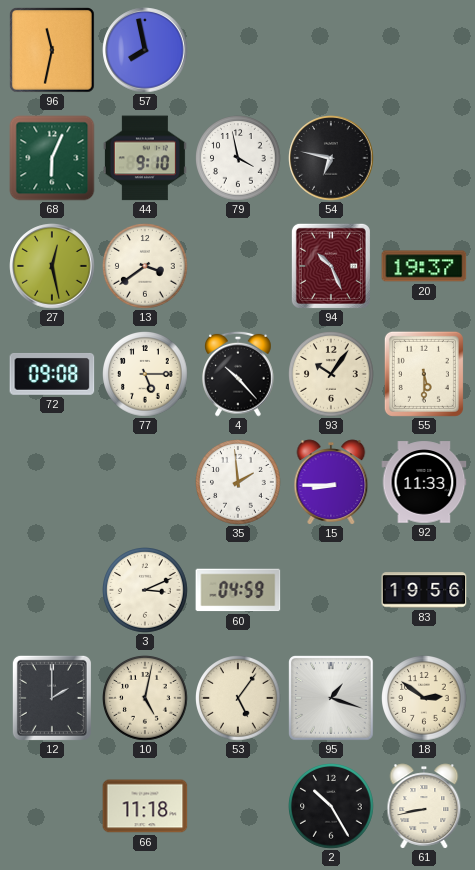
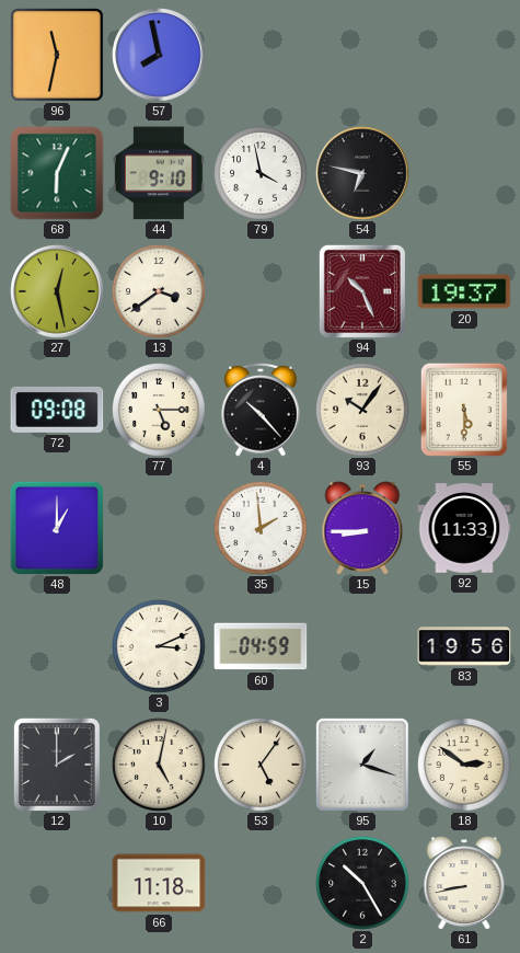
48: none -> 1:00
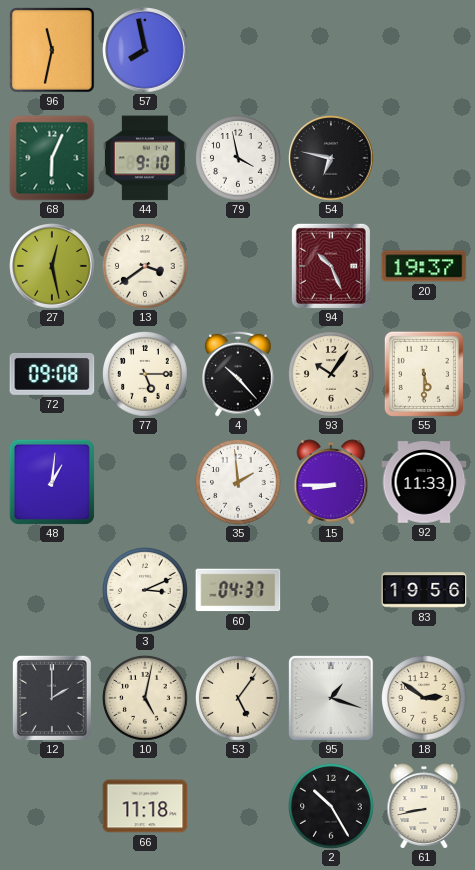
48: 1:00 -> 1:01
60: 04:59 -> 04:37
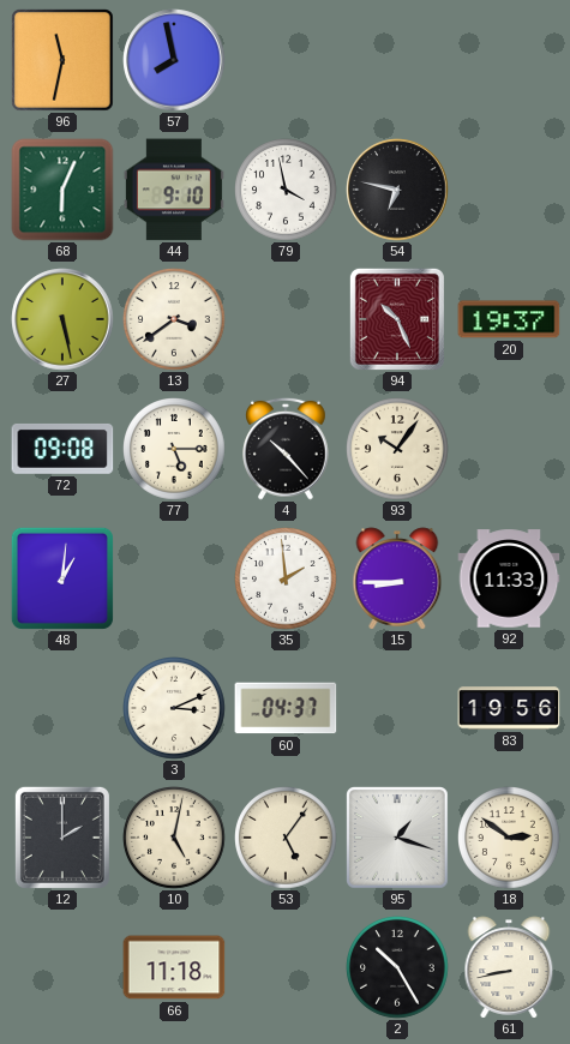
27: 12:28 -> 5:28
55: 5:30 -> none
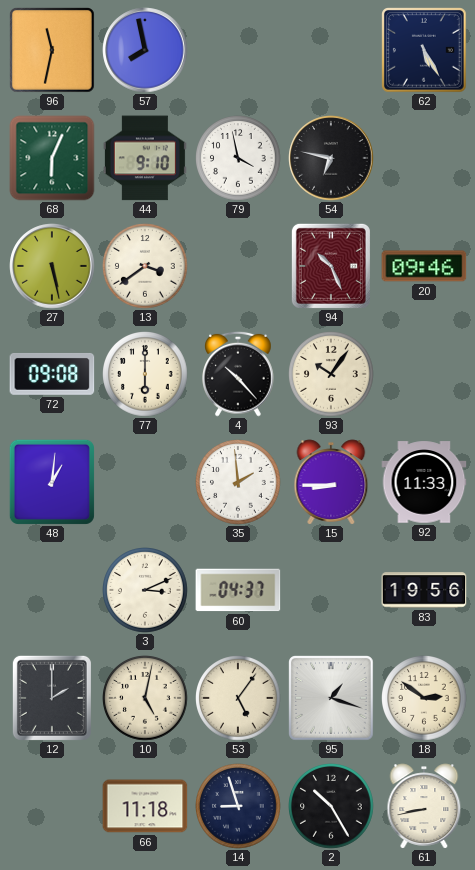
62: none -> 5:25
20: 19:37 -> 09:46
77: 5:15 -> 6:00
14: none -> 8:57
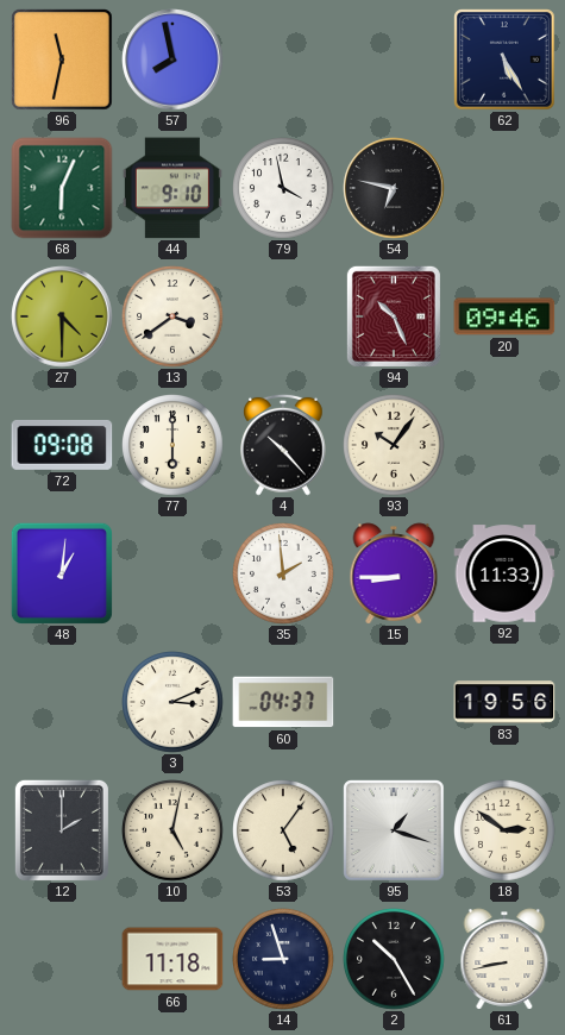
27: 5:28 -> 4:30
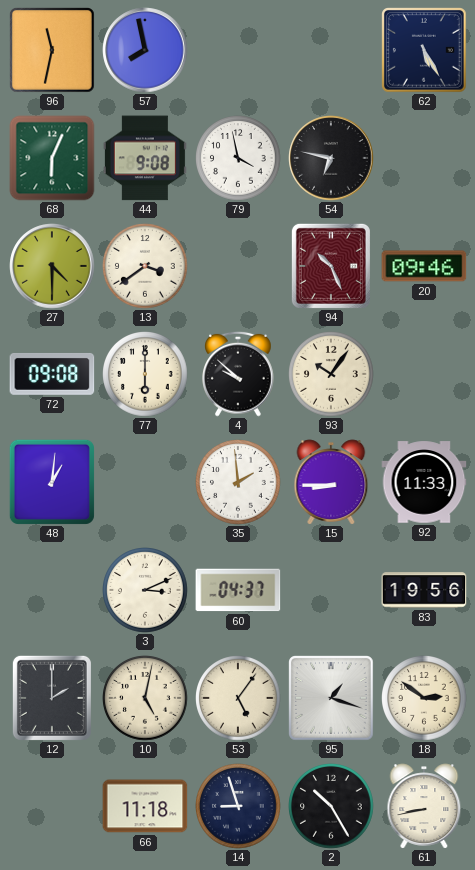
44: 9:10 -> 9:08
4: 10:23 -> 9:52
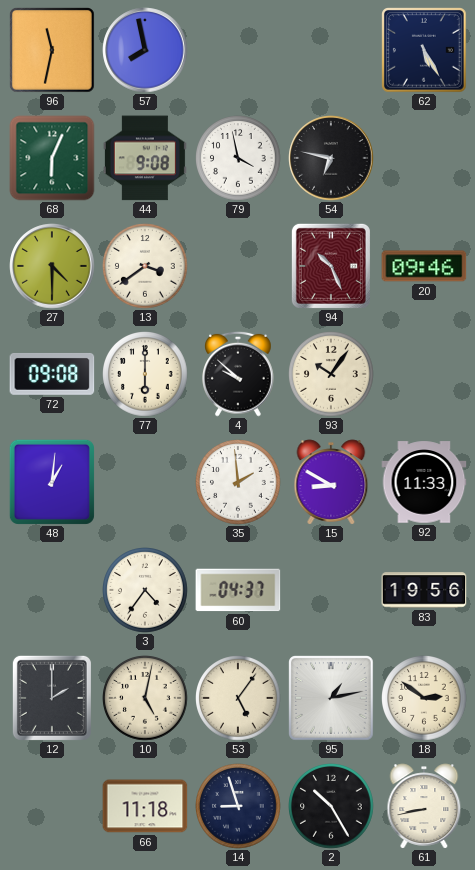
15: 8:45 -> 8:50
3: 3:11 -> 4:36
95: 1:18 -> 1:13
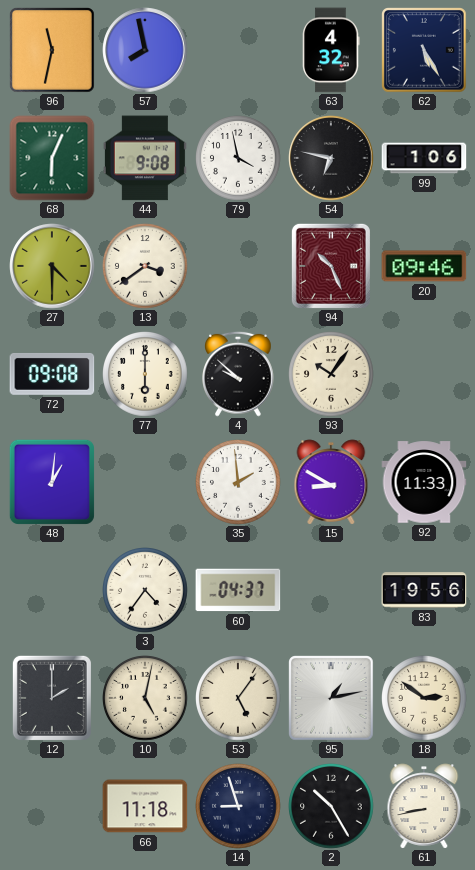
63: none -> 4:32
99: none -> 1:06
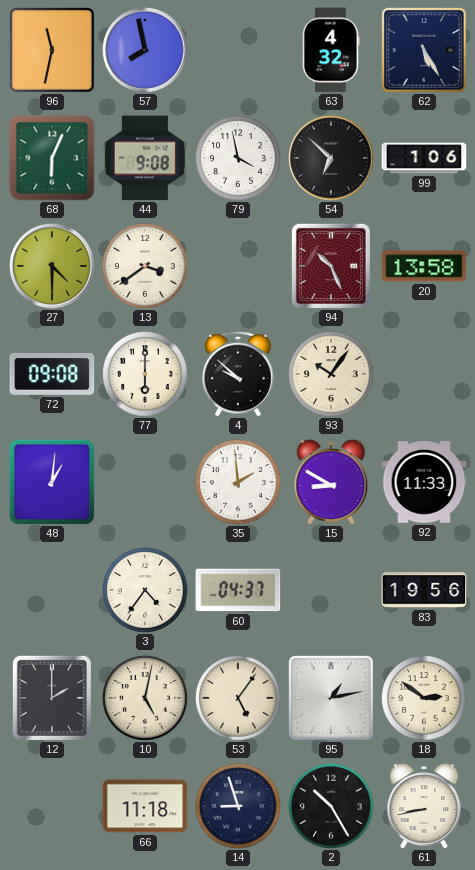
54: 6:47 -> 6:52
20: 09:46 -> 13:58
